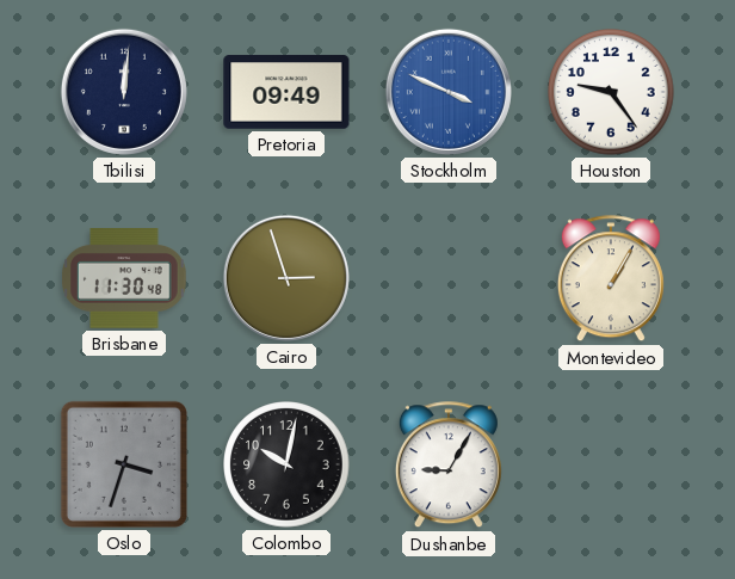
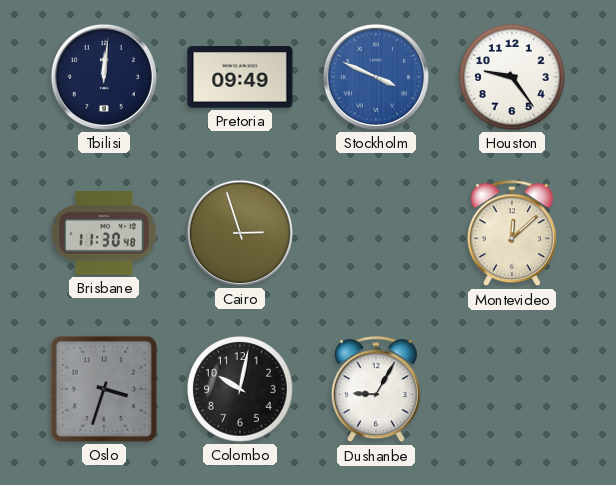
Montevideo: 1:05 -> 12:08
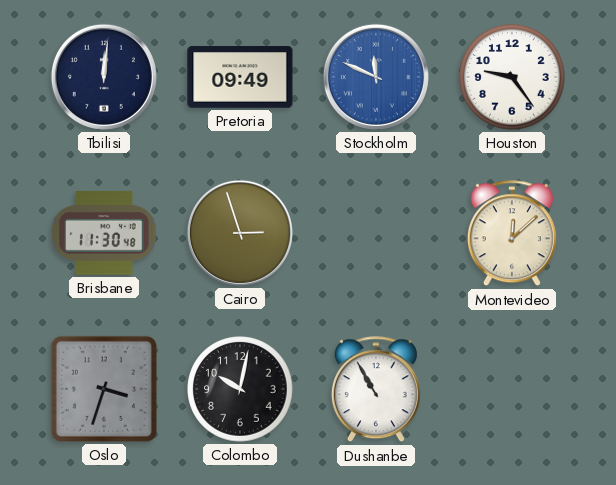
Stockholm: 3:49 -> 11:49
Dushanbe: 9:05 -> 10:55
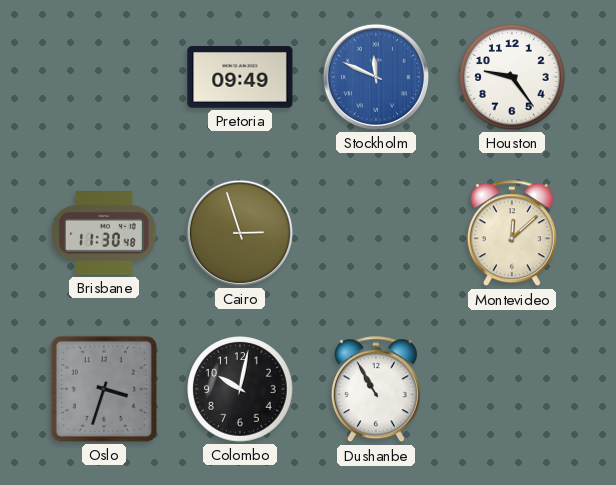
Tbilisi: 12:01 -> none
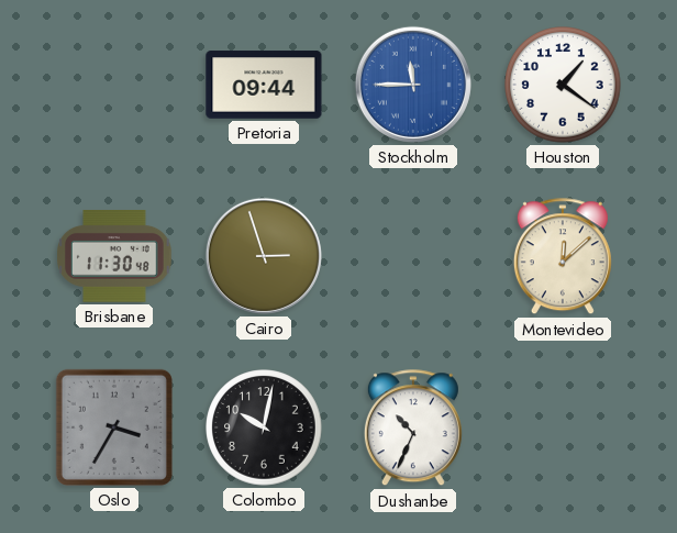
Pretoria: 09:49 -> 09:44
Stockholm: 11:49 -> 11:45
Houston: 9:24 -> 1:21
Oslo: 3:33 -> 3:35
Dushanbe: 10:55 -> 10:34
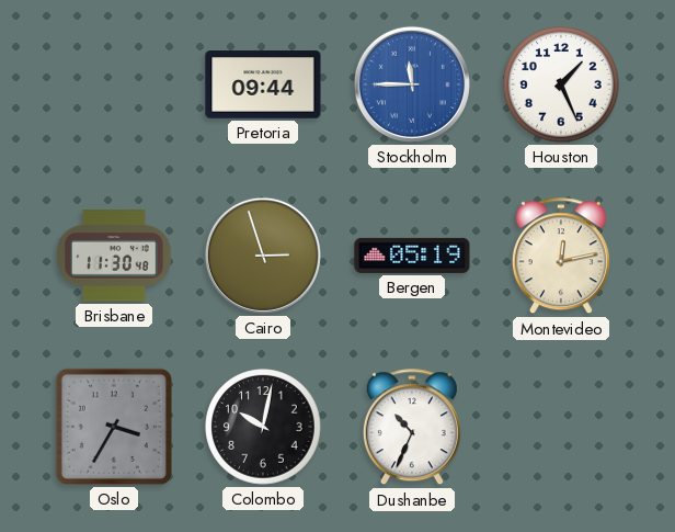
Houston: 1:21 -> 1:26
Bergen: none -> 05:19
Montevideo: 12:08 -> 12:13
